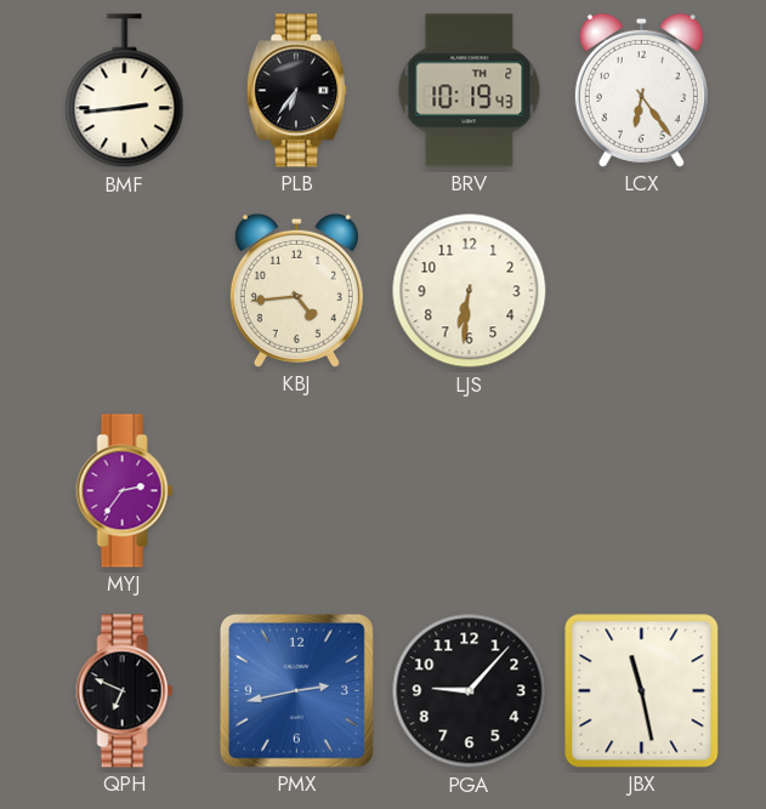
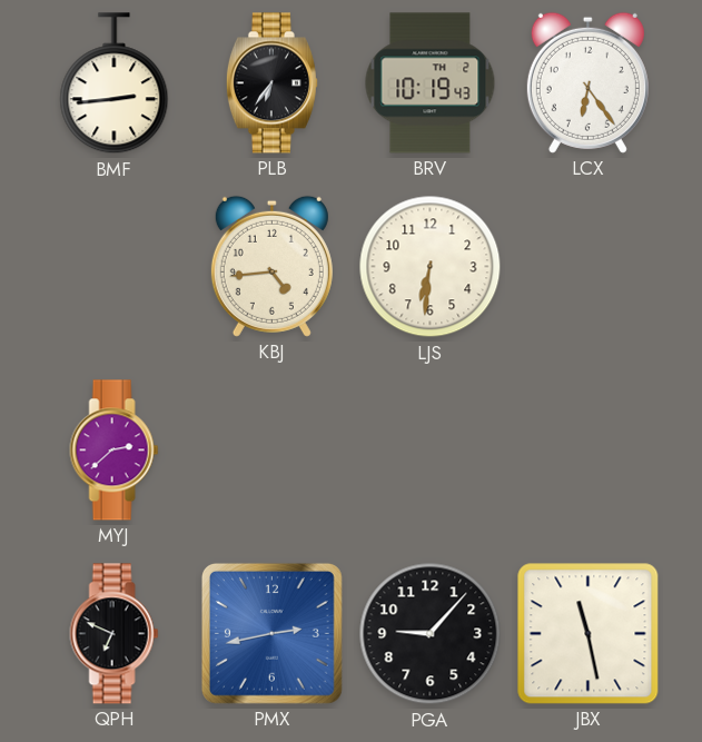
MYJ: 2:36 -> 2:38
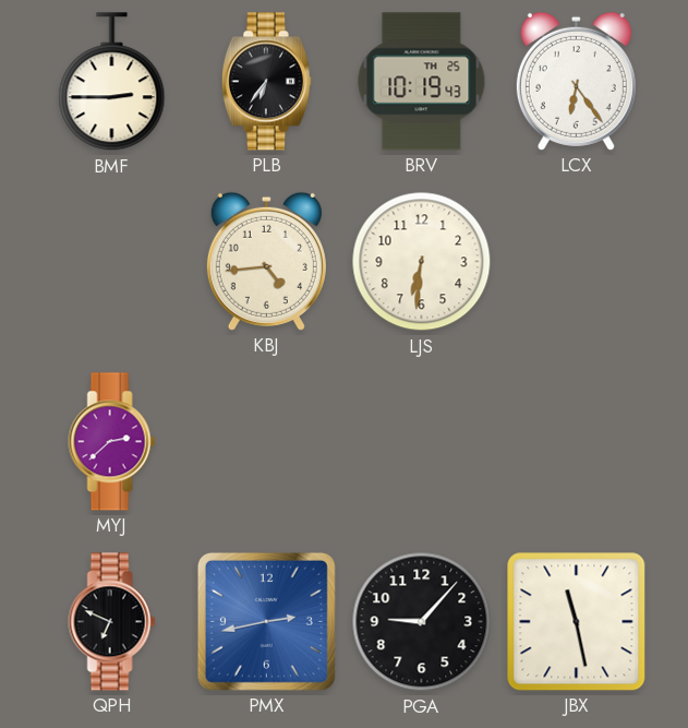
BMF: 2:44 -> 2:45
BRV date: TH 2 -> TH 25
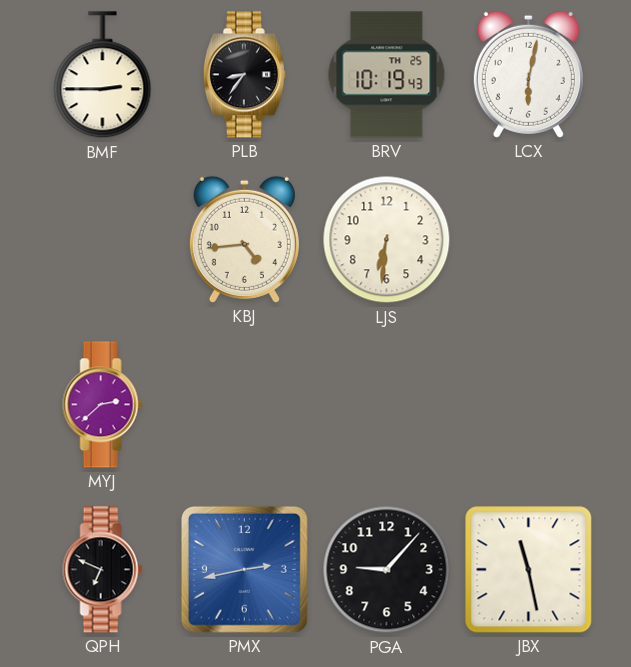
PLB: 6:36 -> 8:36
LCX: 6:24 -> 6:02
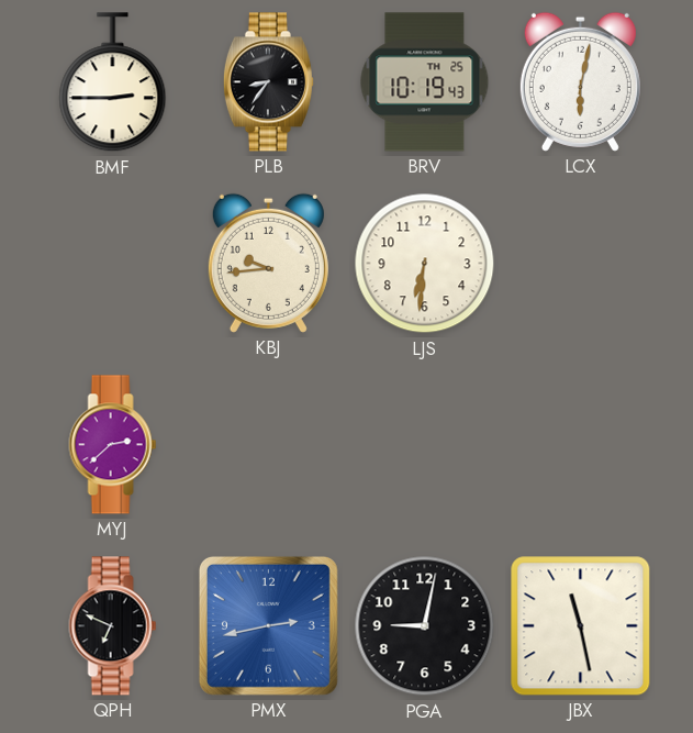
KBJ: 4:44 -> 9:44
PGA: 9:07 -> 9:02
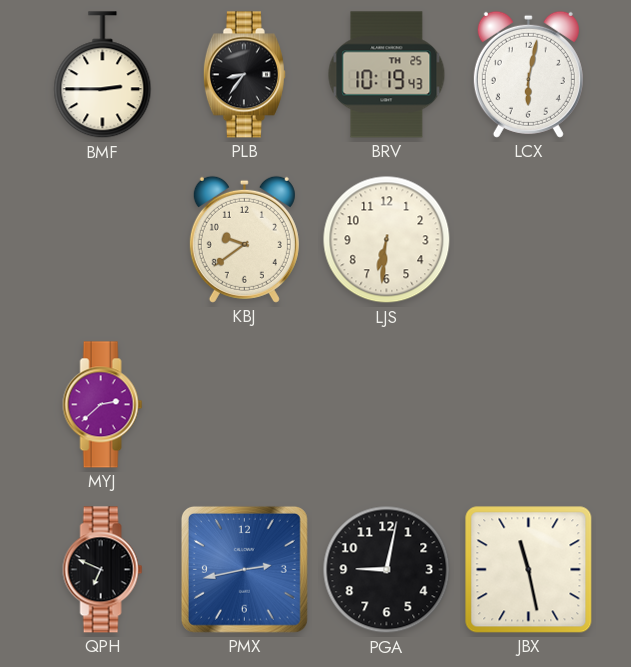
KBJ: 9:44 -> 9:39
